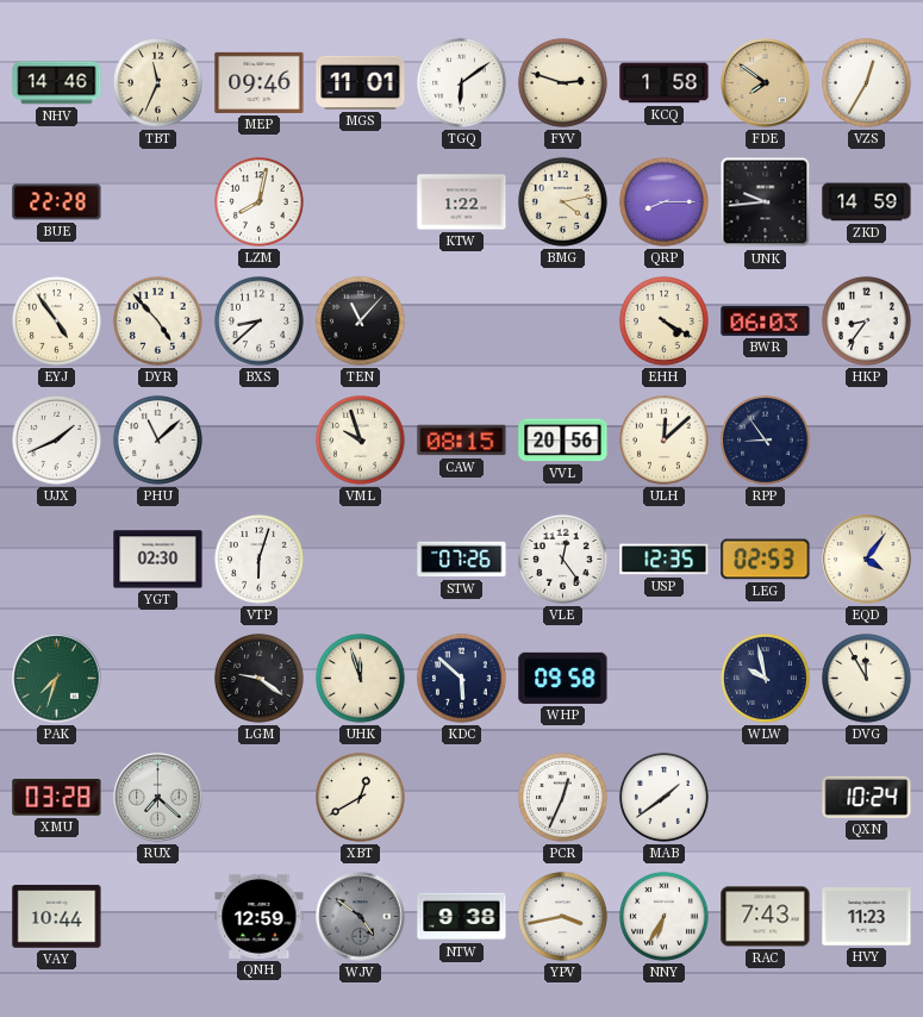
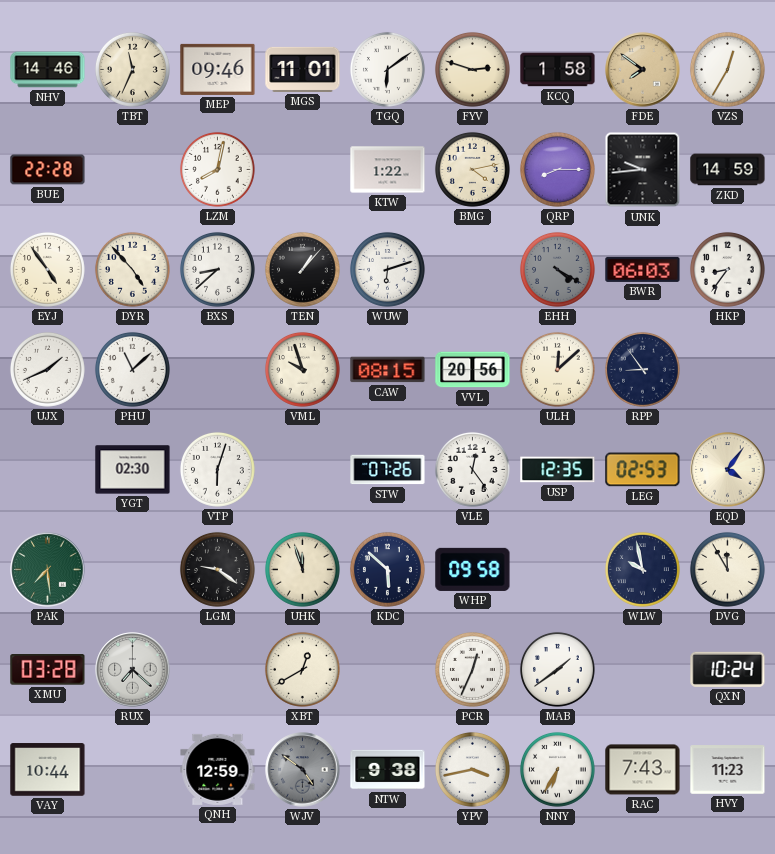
TEN: 11:07 -> 1:07
WUW: none -> 6:12
EHH dial: cream -> grey
PAK: 7:33 -> 7:29
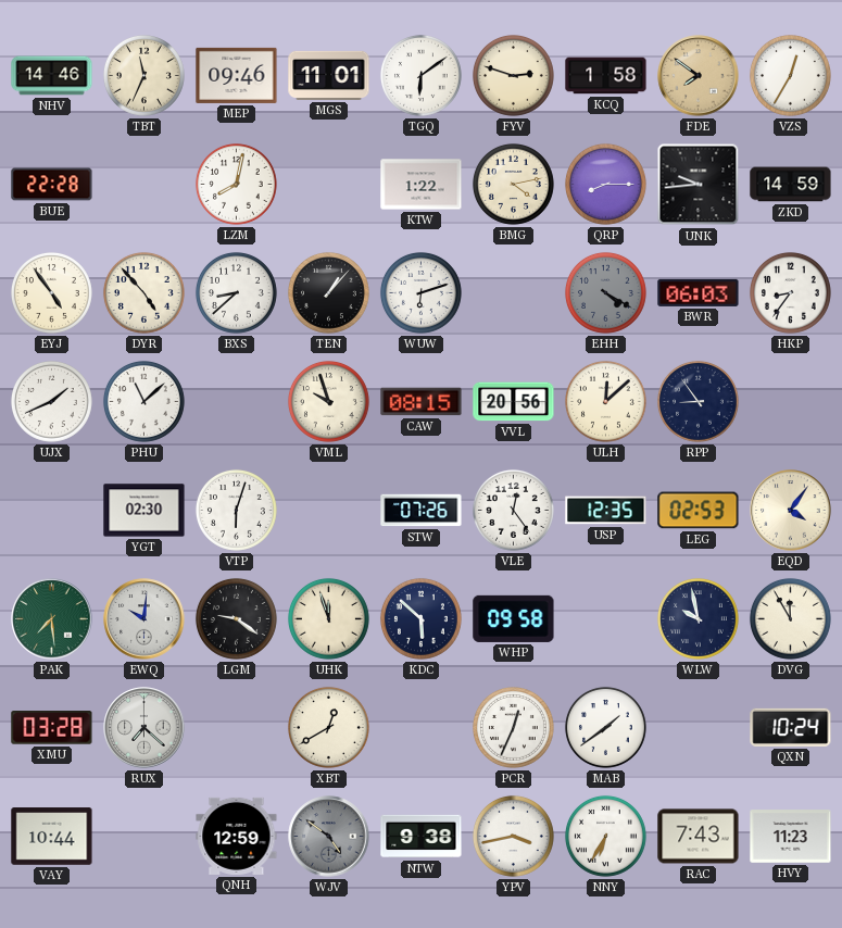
EWQ: none -> 10:01
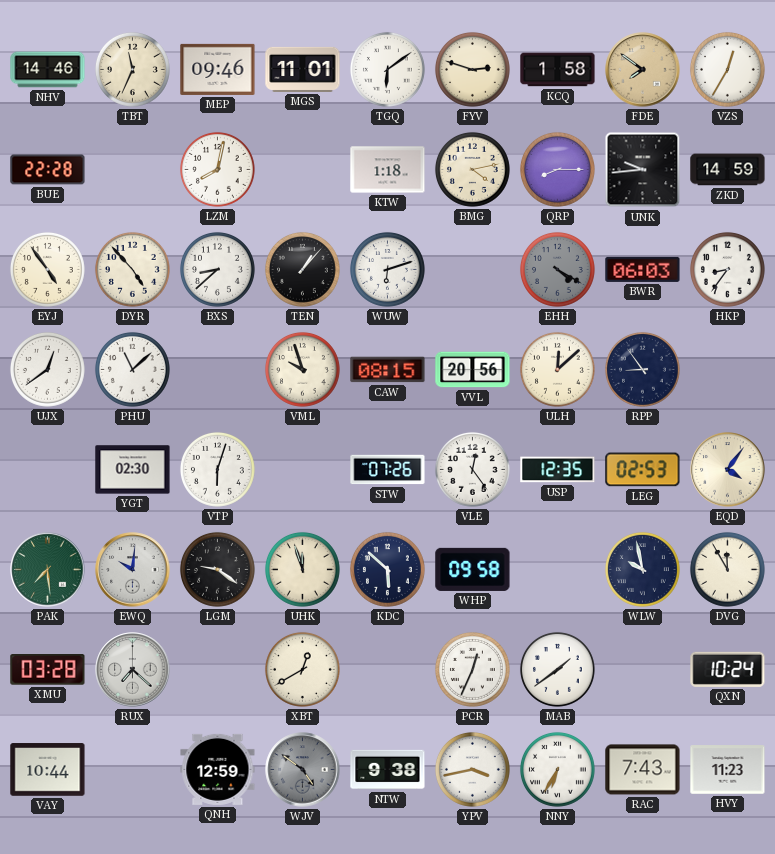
KTW: 1:22 -> 1:18
UJX: 1:41 -> 12:39
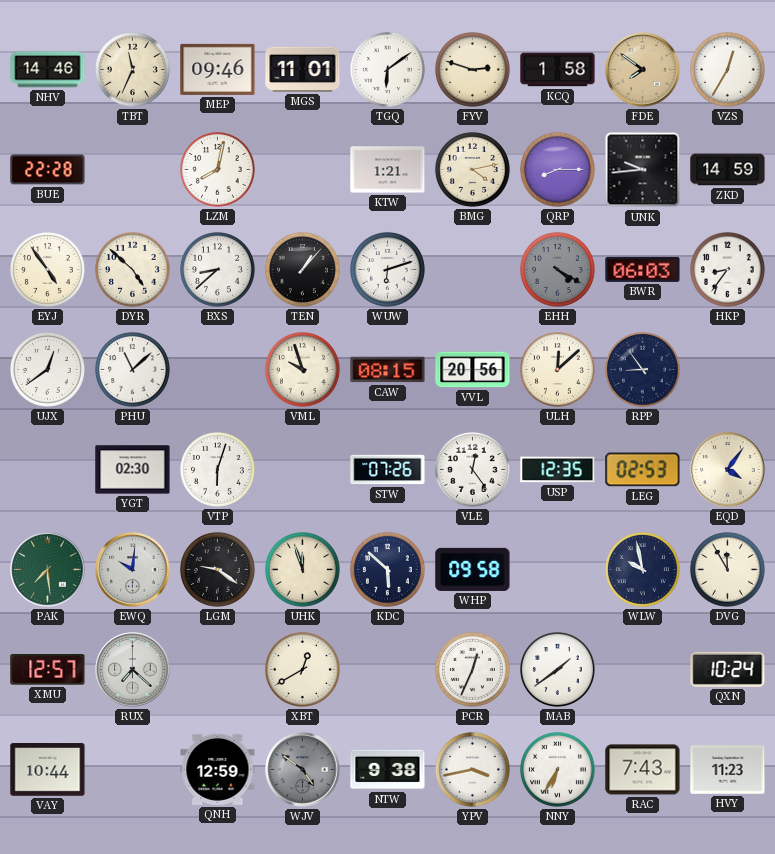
KTW: 1:18 -> 1:21
DYR: 4:53 -> 4:52
XMU: 03:28 -> 12:57
